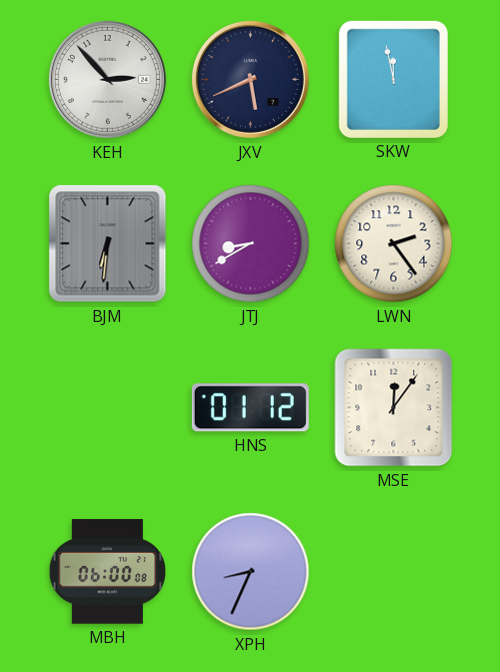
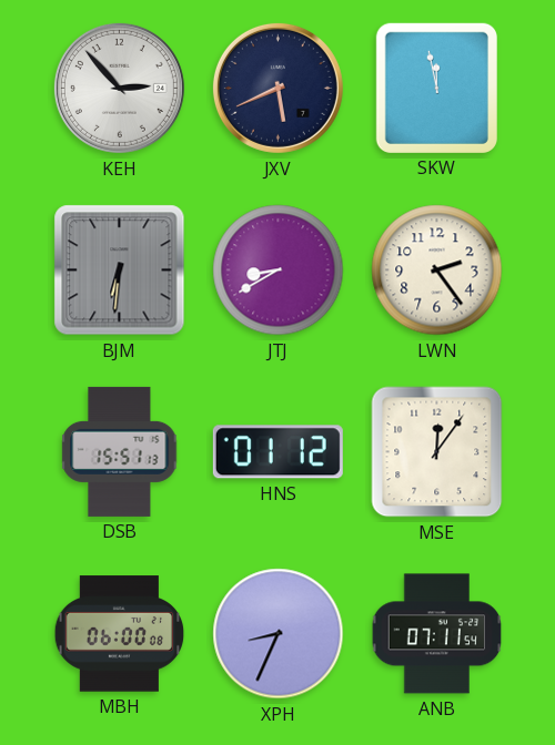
DSB: none -> 15:51
ANB: none -> 07:11
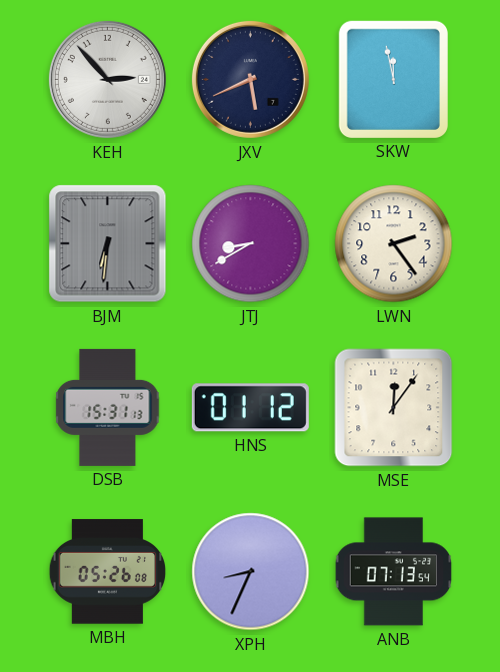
DSB: 15:51 -> 15:31
MBH: 06:00 -> 05:26
ANB: 07:11 -> 07:13
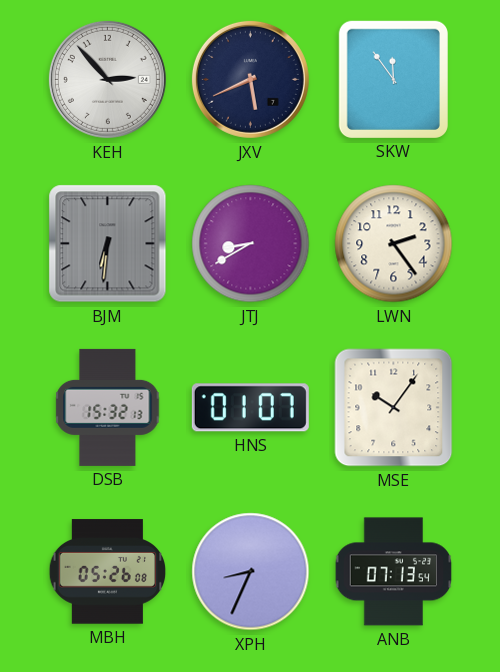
SKW: 11:58 -> 11:54
DSB: 15:31 -> 15:32
HNS: 01:12 -> 01:07
MSE: 12:06 -> 10:06
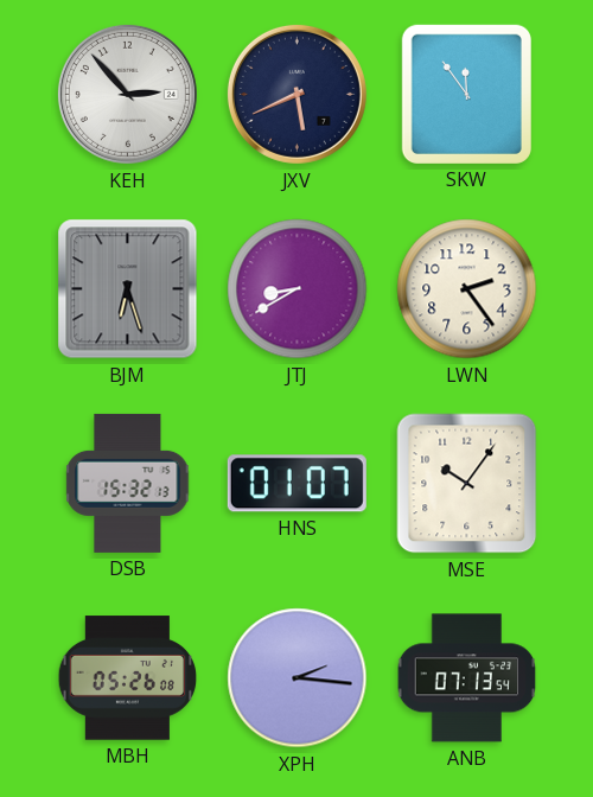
BJM: 6:31 -> 6:27
XPH: 8:34 -> 2:16
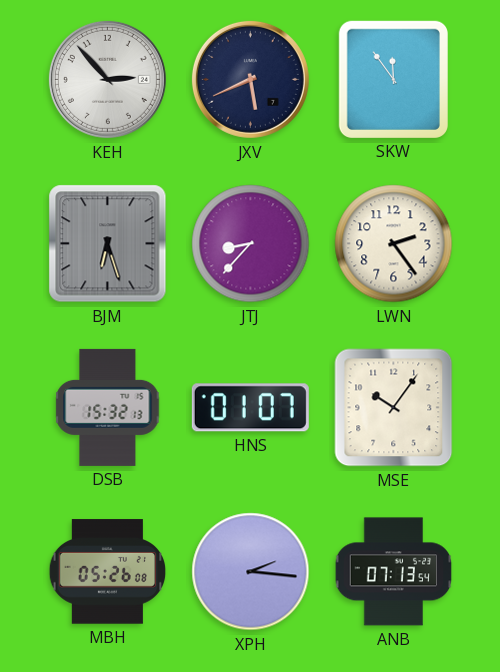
JTJ: 8:40 -> 8:37
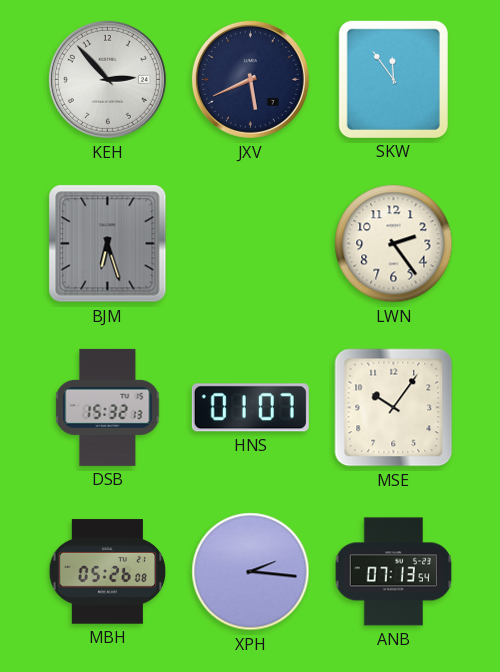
JTJ: 8:37 -> none
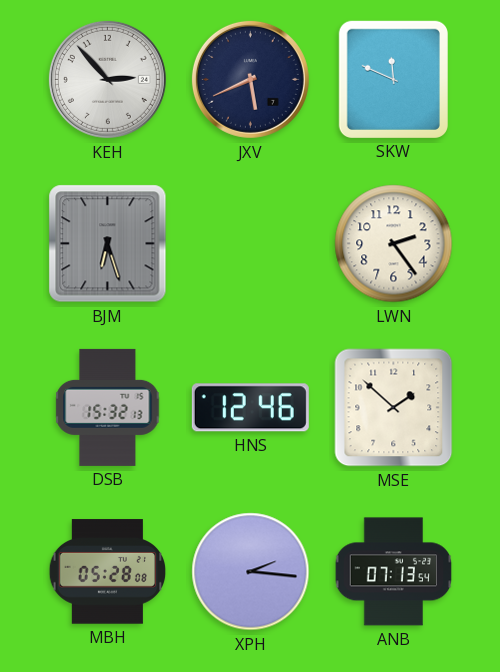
SKW: 11:54 -> 11:49
HNS: 01:07 -> 12:46
MSE: 10:06 -> 1:52
MBH: 05:26 -> 05:28
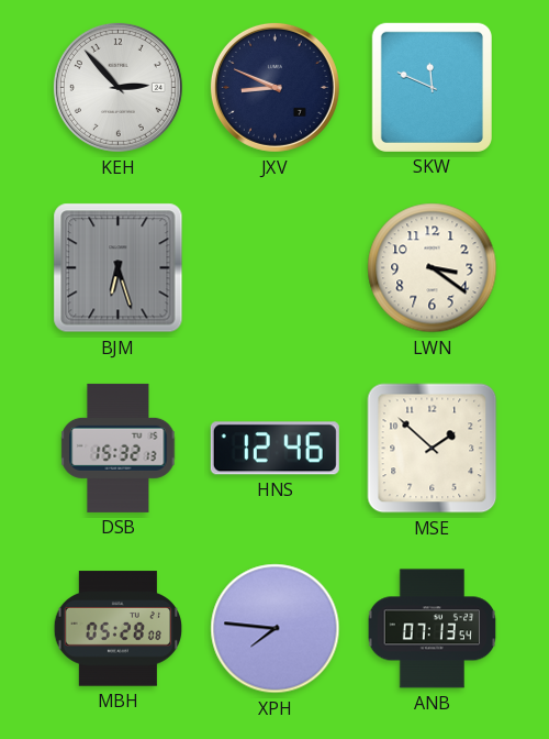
JXV: 5:41 -> 8:49
LWN: 2:24 -> 3:21
XPH: 2:16 -> 7:46
